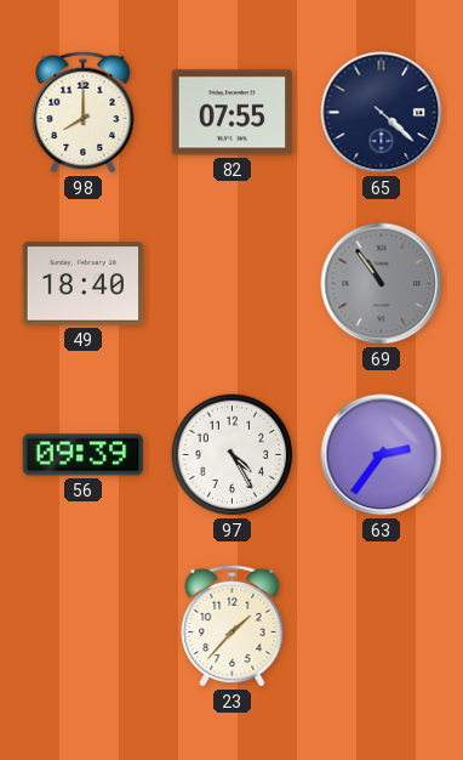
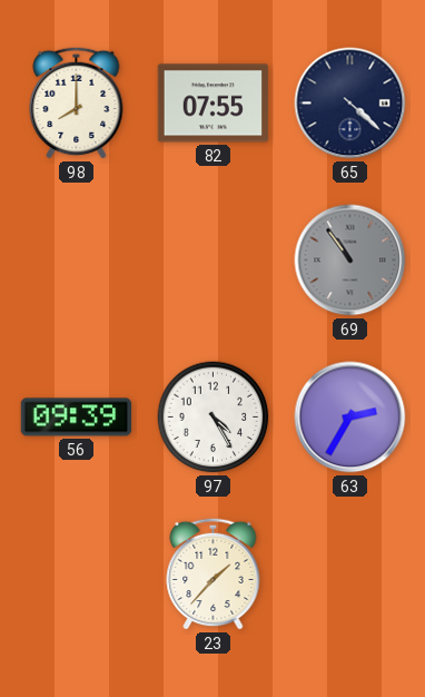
49: 18:40 -> none
63: 2:36 -> 2:35
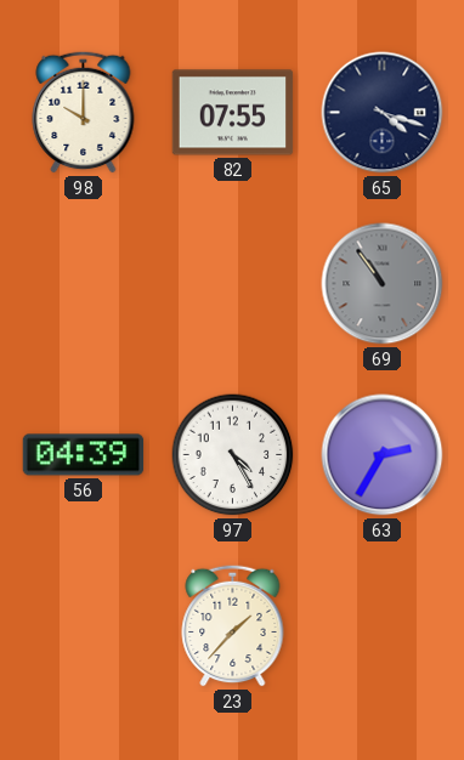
98: 8:00 -> 10:00
65: 4:22 -> 4:18
56: 09:39 -> 04:39
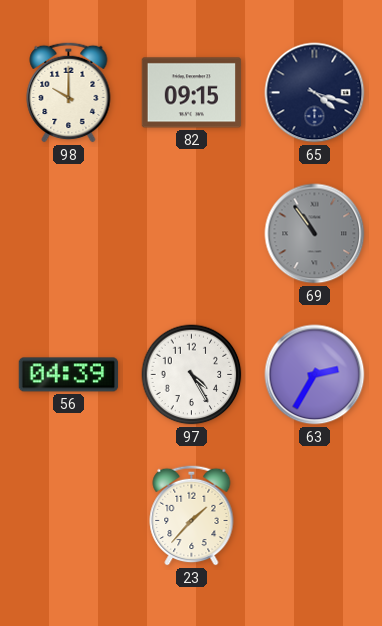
82: 07:55 -> 09:15
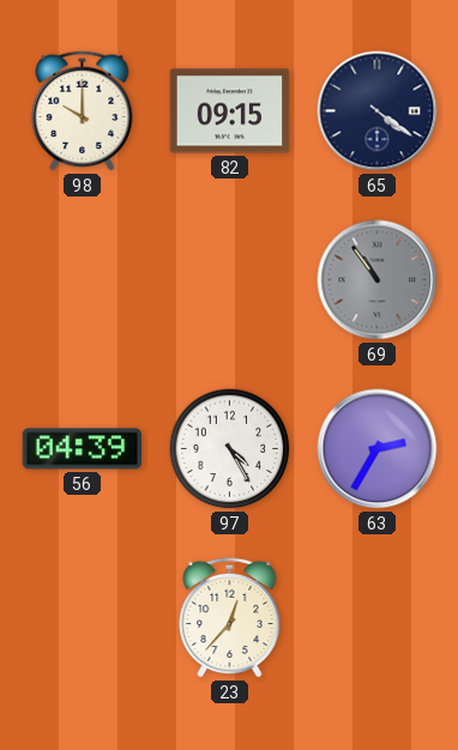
65: 4:18 -> 4:21
23: 1:37 -> 12:37
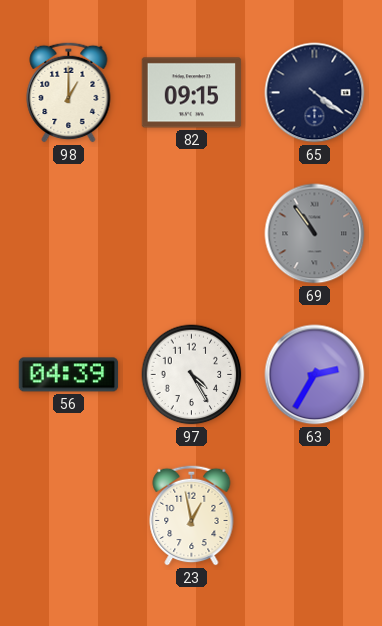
98: 10:00 -> 1:00
23: 12:37 -> 12:58
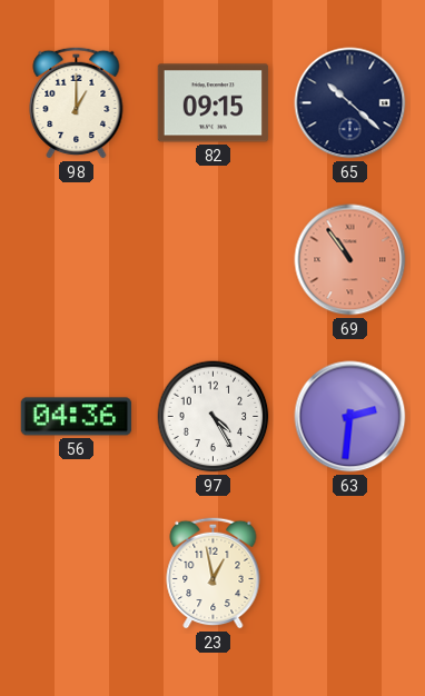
65: 4:21 -> 10:22
69 dial: grey -> salmon
56: 04:39 -> 04:36
63: 2:35 -> 2:31
